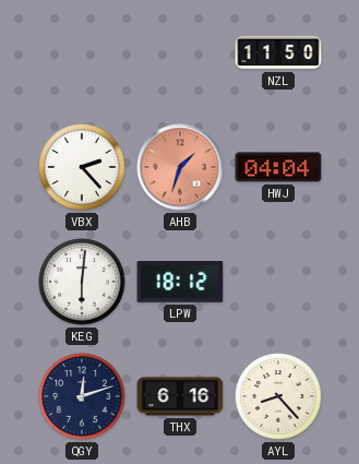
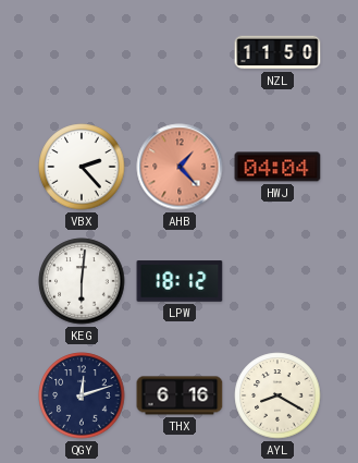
AHB: 1:33 -> 1:23
AYL: 8:23 -> 8:20
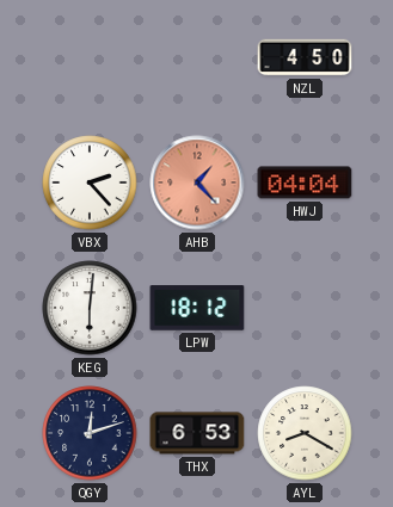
NZL: 11:50 -> 4:50
THX: 6:16 -> 6:53
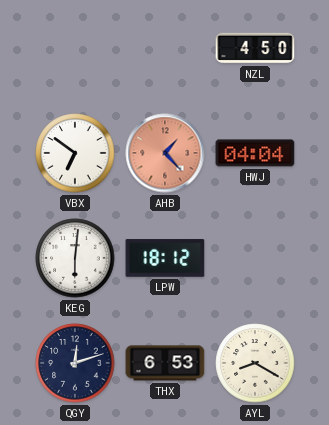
VBX: 2:23 -> 6:51
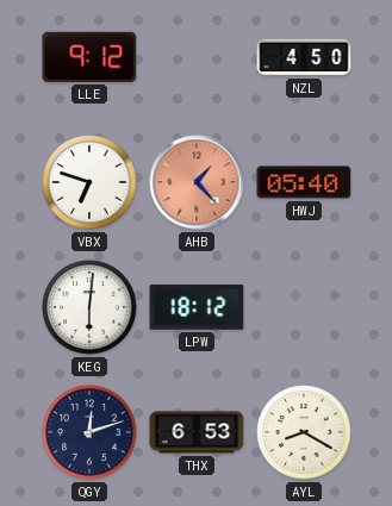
LLE: none -> 9:12
VBX: 6:51 -> 6:48
HWJ: 04:04 -> 05:40
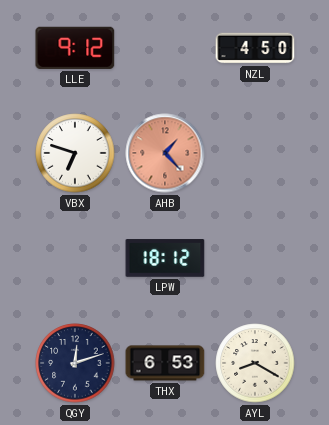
HWJ: 05:40 -> none
KEG: 6:01 -> none
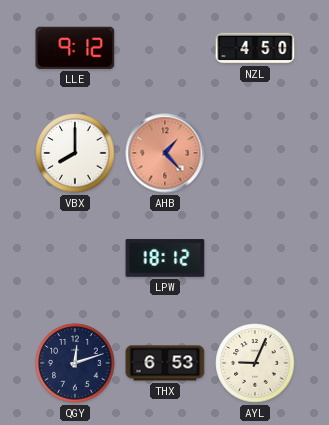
VBX: 6:48 -> 8:00
AYL: 8:20 -> 9:04
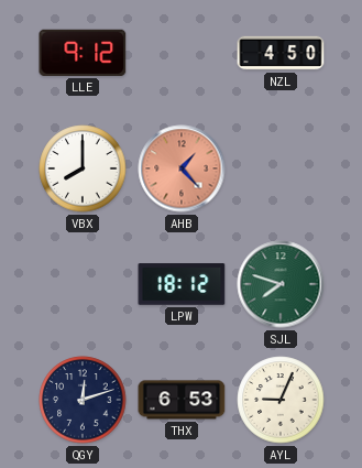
SJL: none -> 7:48
